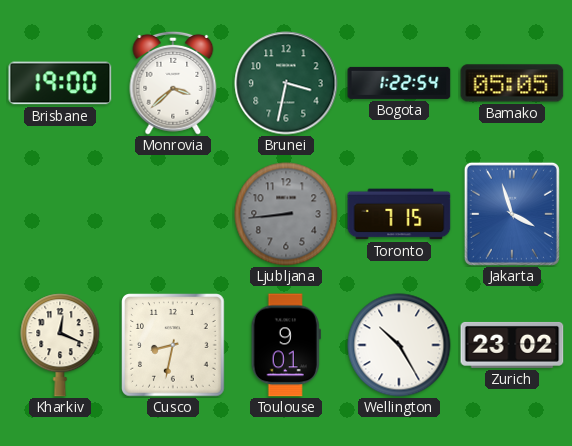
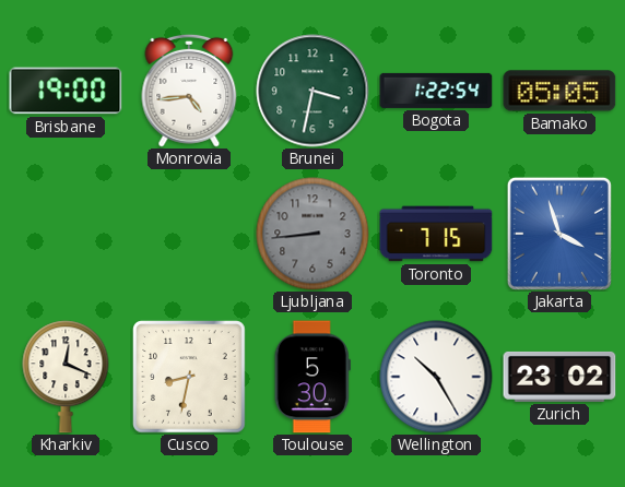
Monrovia: 3:38 -> 4:44
Toulouse: 9:01 -> 5:30
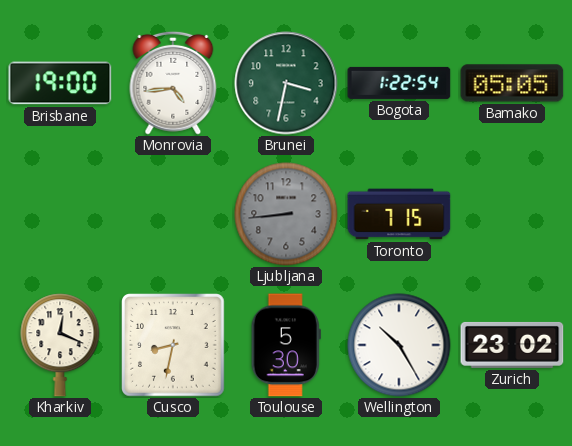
Jakarta: 3:57 -> none
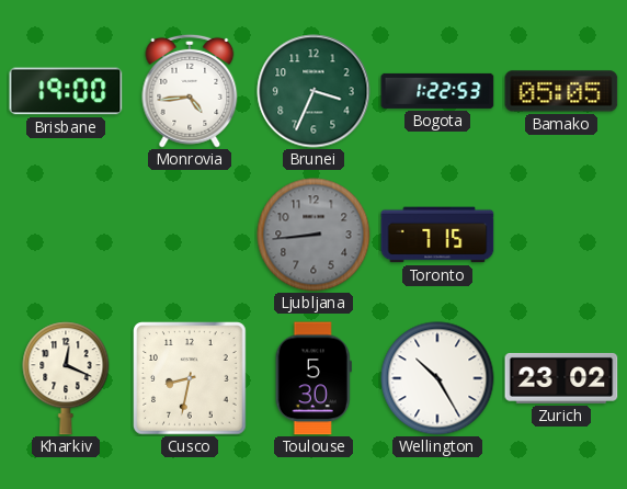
Brunei: 3:32 -> 3:34
Bogota: 1:22:54 -> 1:22:53
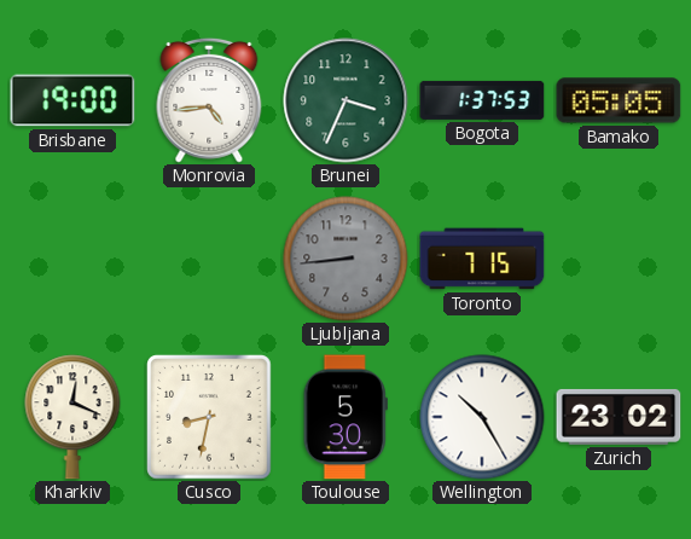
Bogota: 1:22 -> 1:37
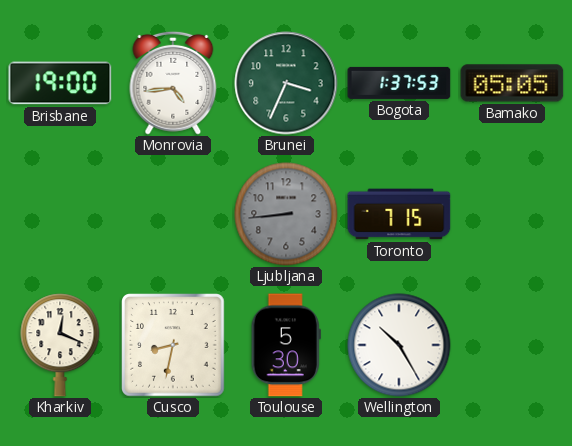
Zurich: 23:02 -> none
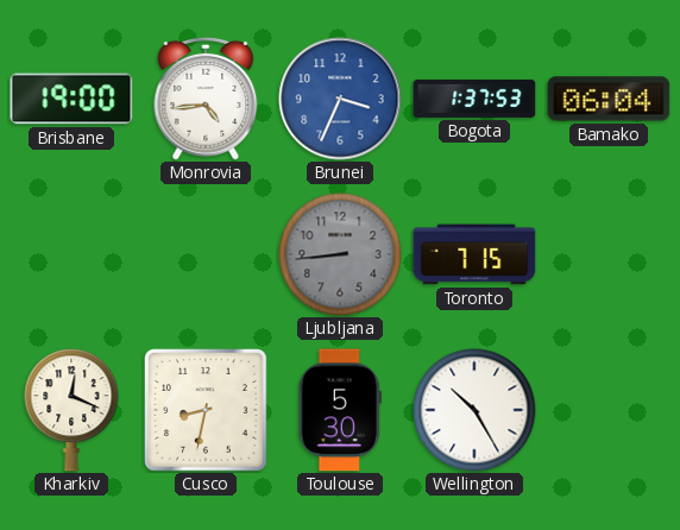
Brunei dial: green -> blue
Bamako: 05:05 -> 06:04
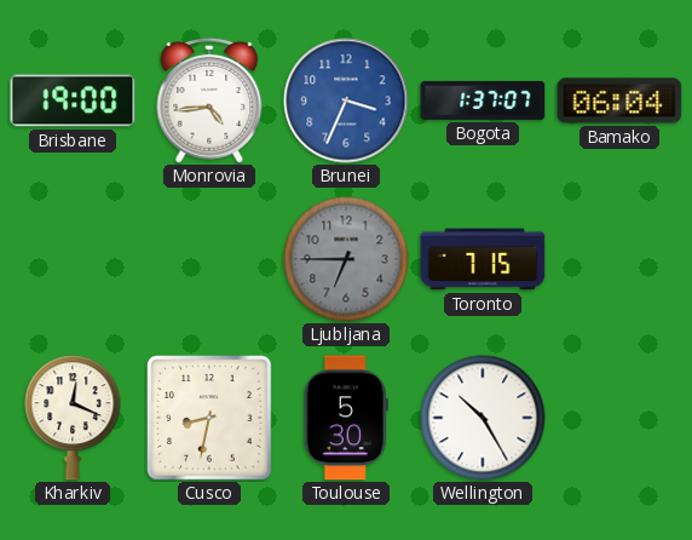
Bogota: 1:37:53 -> 1:37:07
Ljubljana: 8:44 -> 6:45
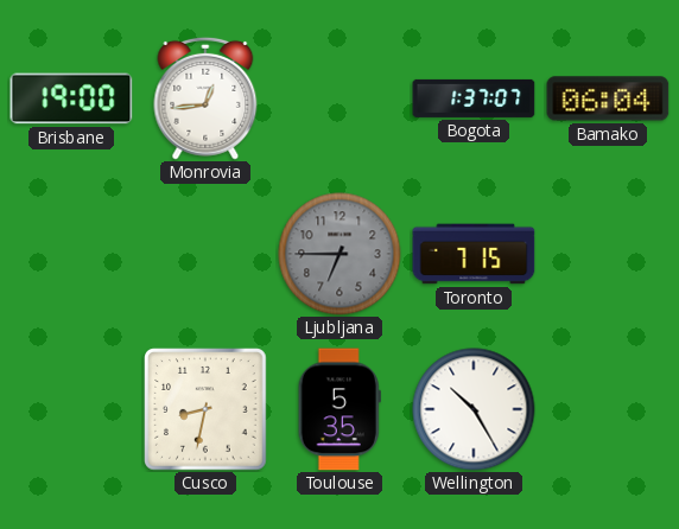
Monrovia: 4:44 -> 12:44
Brunei: 3:34 -> none
Kharkiv: 12:19 -> none
Toulouse: 5:30 -> 5:35
